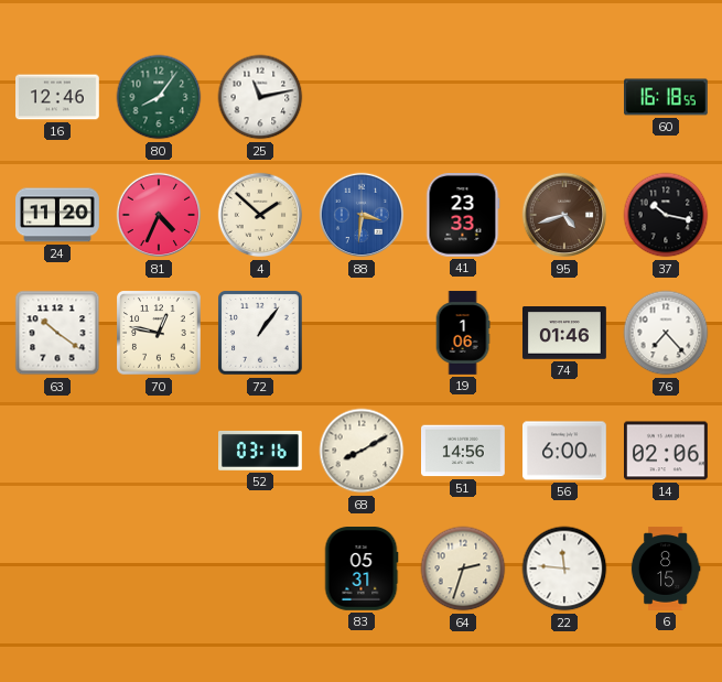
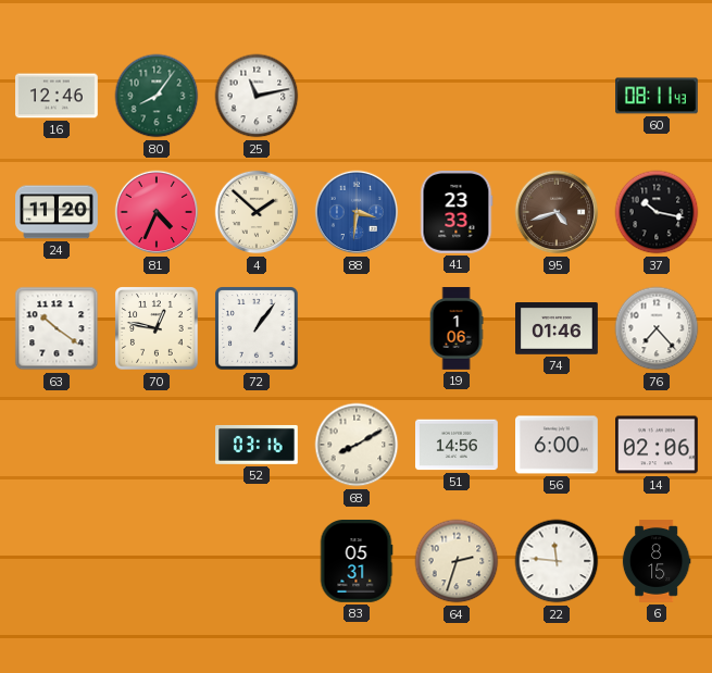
60: 16:18 -> 08:11
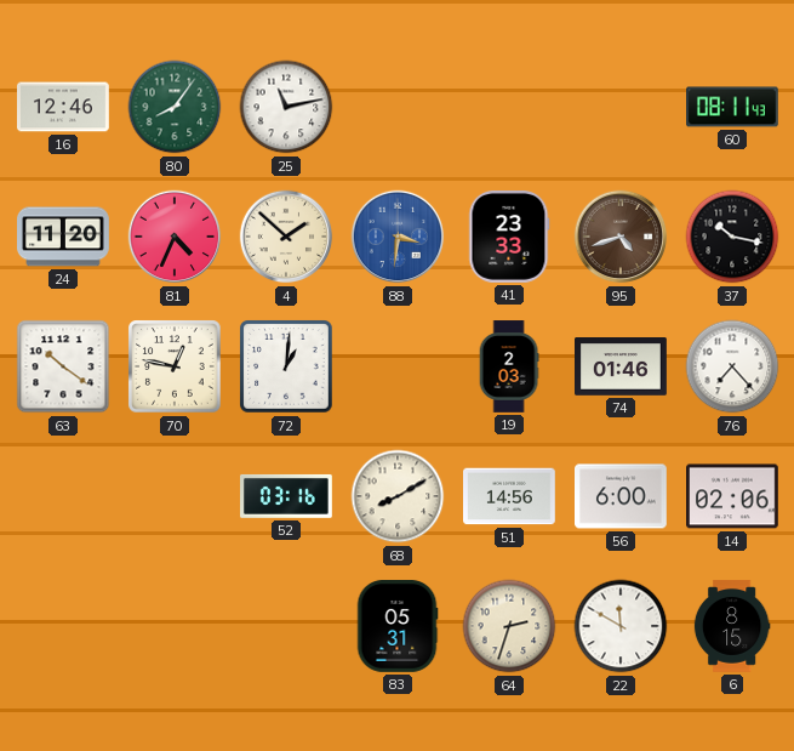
72: 1:06 -> 1:01
19: 1:06 -> 2:03
22: 11:46 -> 11:50
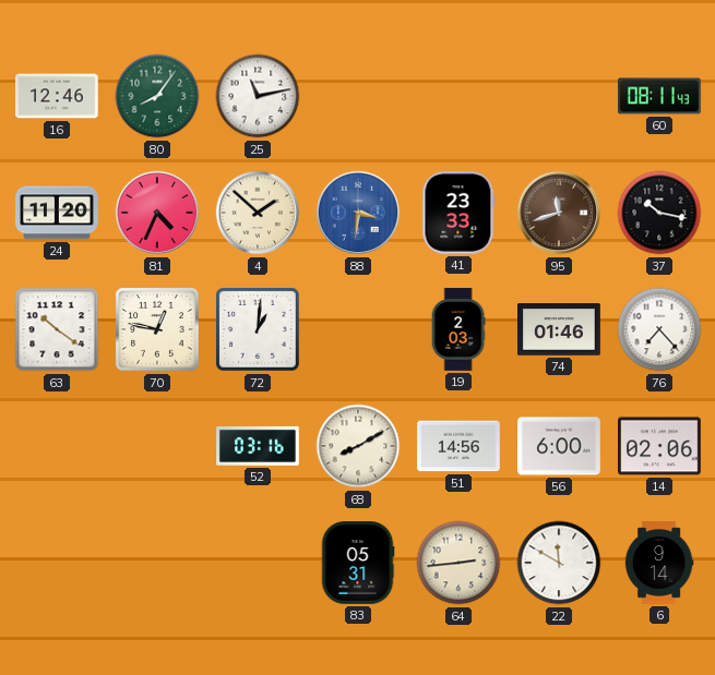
95: 4:42 -> 11:42
64: 2:33 -> 2:44
6: 8:15 -> 9:14
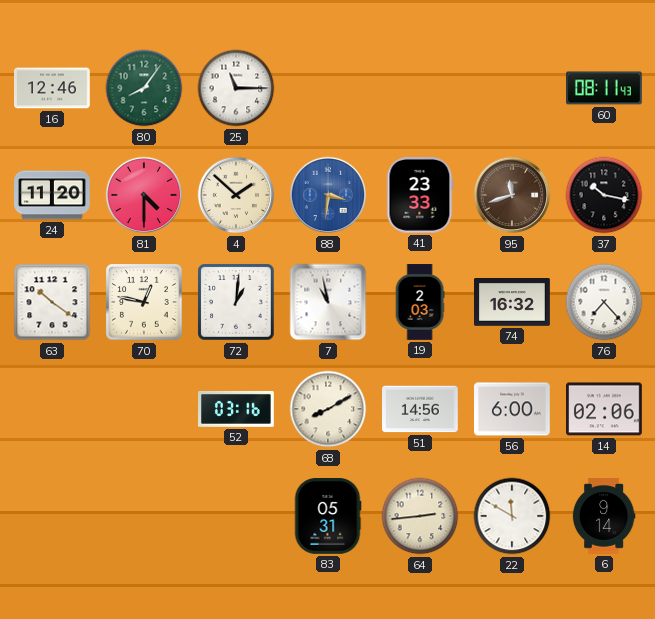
25: 11:13 -> 11:15
81: 4:34 -> 4:30
7: none -> 10:58
74: 01:46 -> 16:32
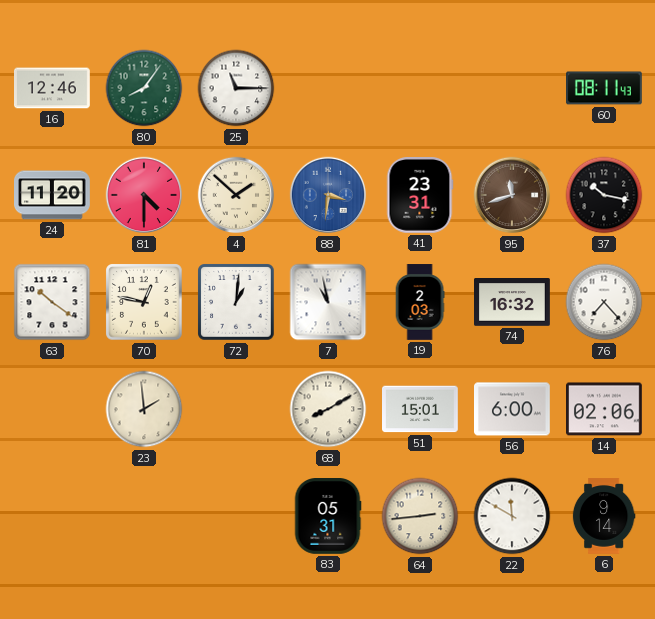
41: 23:33 -> 23:31
23: none -> 1:59
52: 03:16 -> none
51: 14:56 -> 15:01
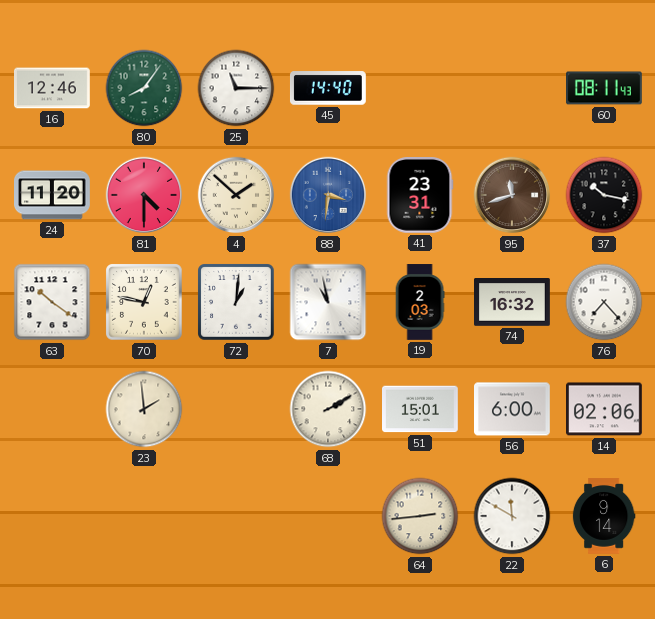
45: none -> 14:40
68: 8:10 -> 2:10
83: 05:31 -> none
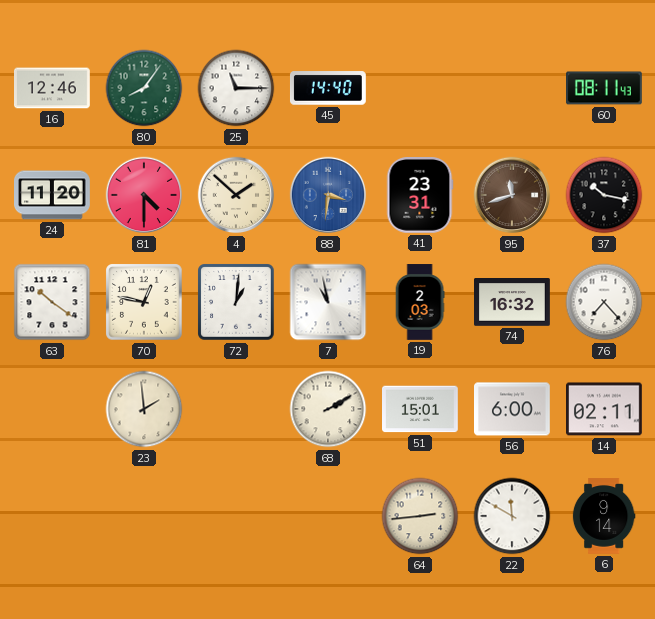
14: 02:06 -> 02:11
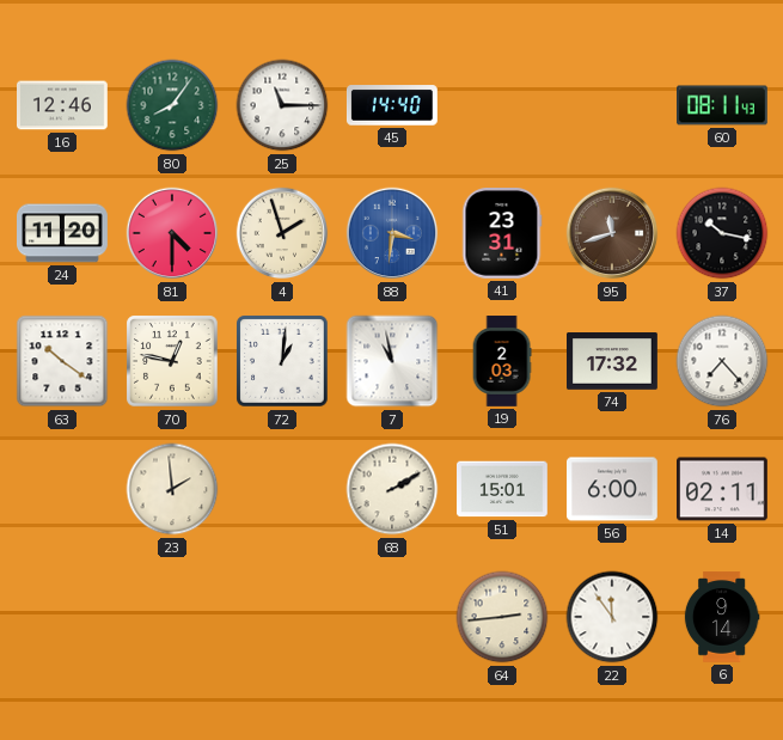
4: 1:52 -> 1:57
74: 16:32 -> 17:32
22: 11:50 -> 11:54
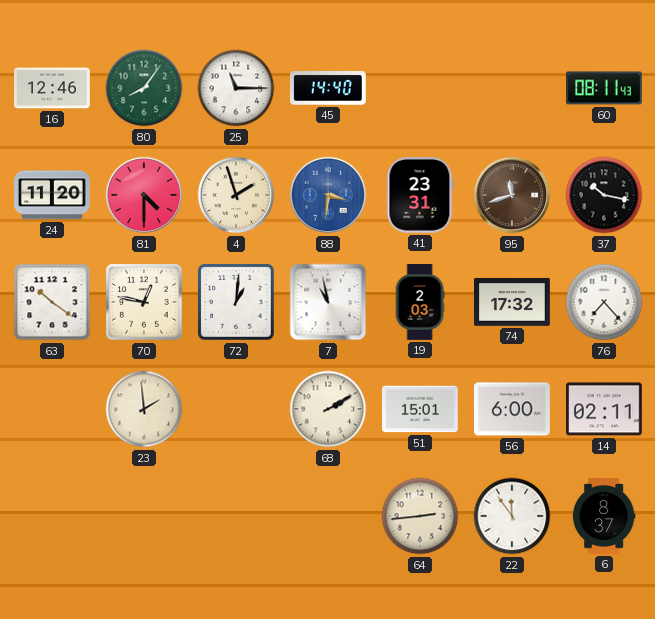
6: 9:14 -> 8:37
